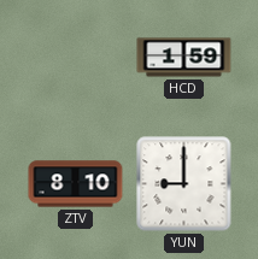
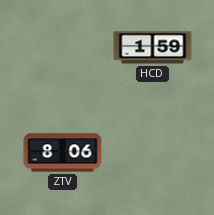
ZTV: 8:10 -> 8:06
YUN: 9:00 -> none
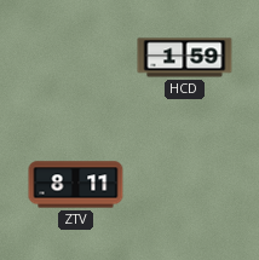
ZTV: 8:06 -> 8:11
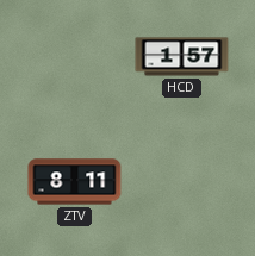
HCD: 1:59 -> 1:57
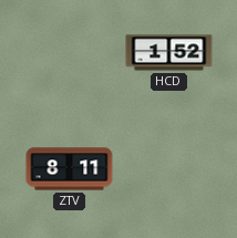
HCD: 1:57 -> 1:52
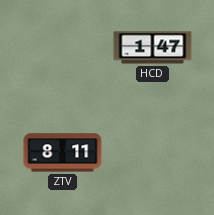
HCD: 1:52 -> 1:47
